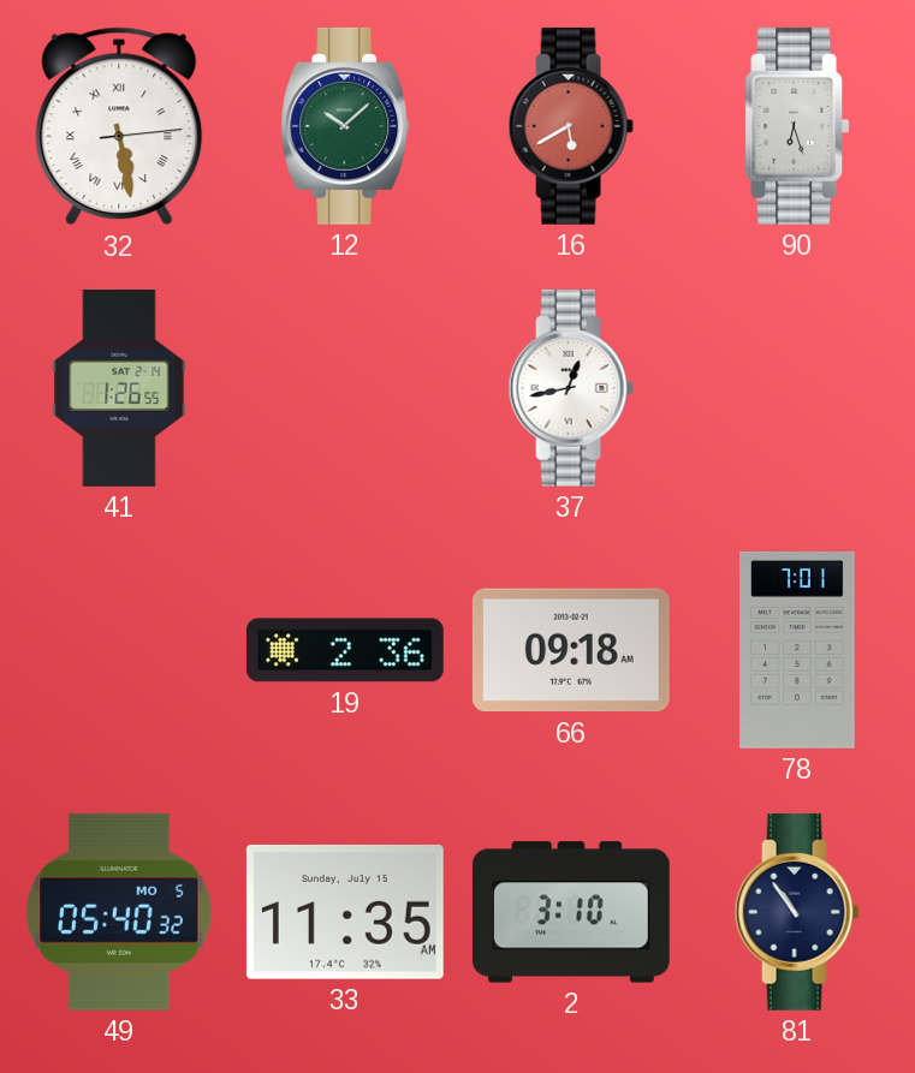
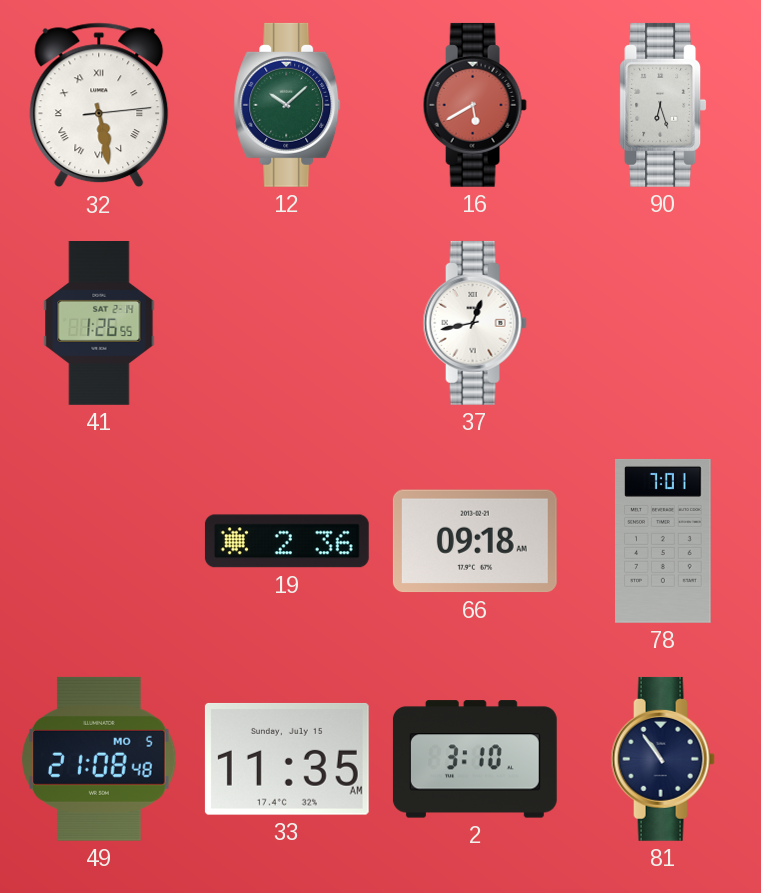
49: 05:40 -> 21:08
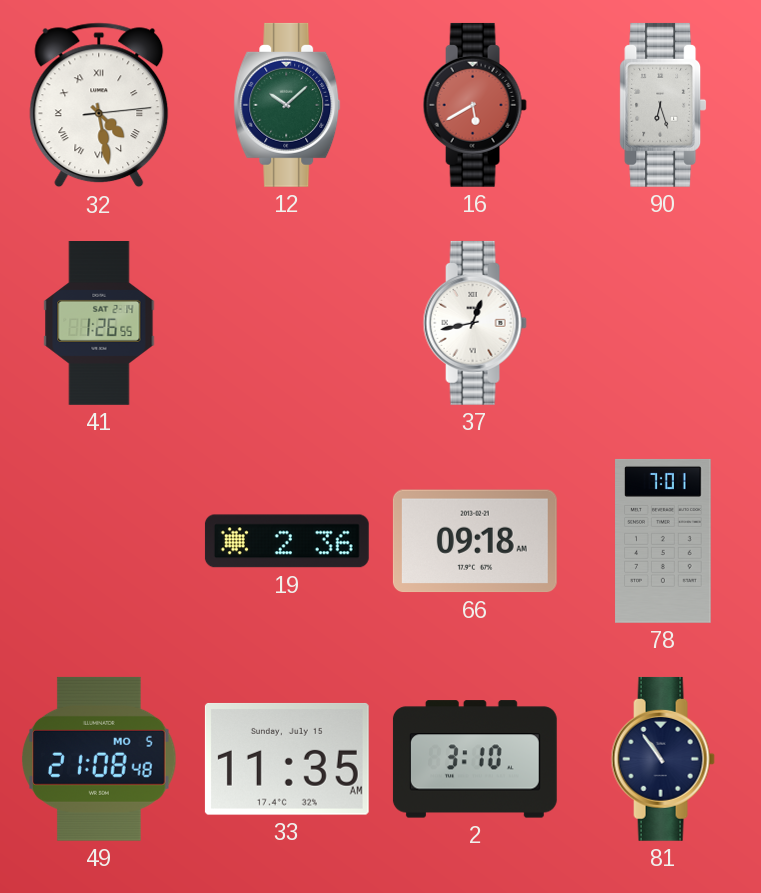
32: 5:28 -> 4:28
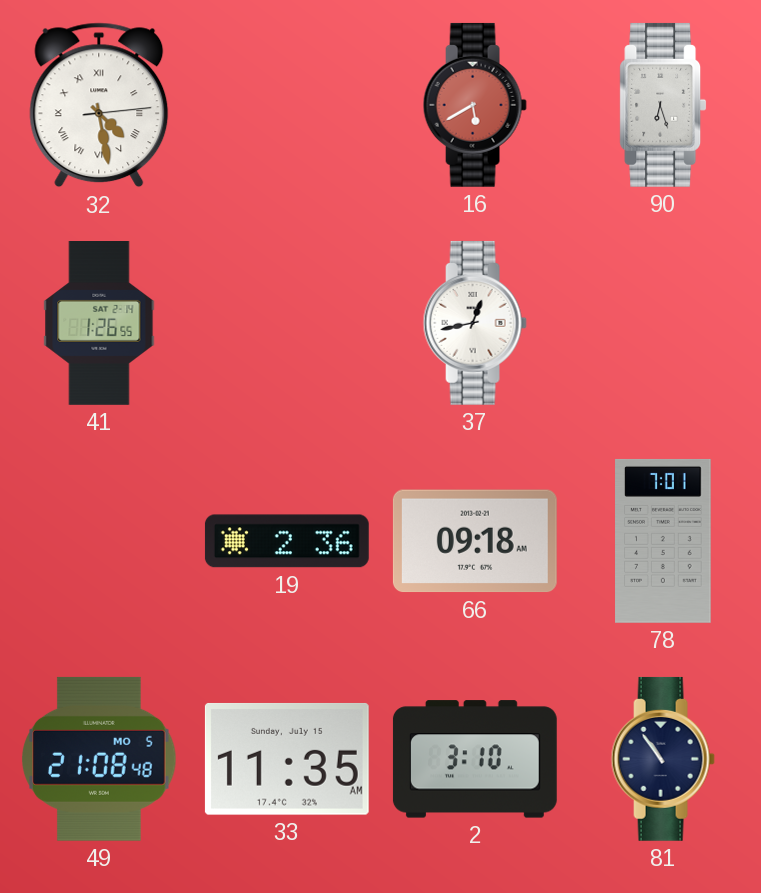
12: 10:08 -> none
